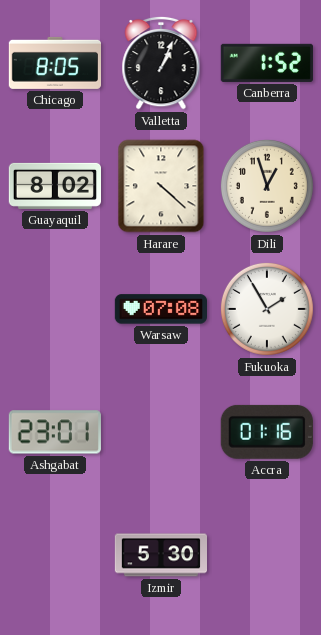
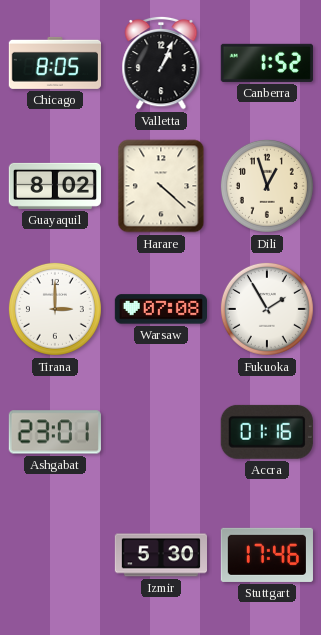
Tirana: none -> 3:00
Stuttgart: none -> 17:46
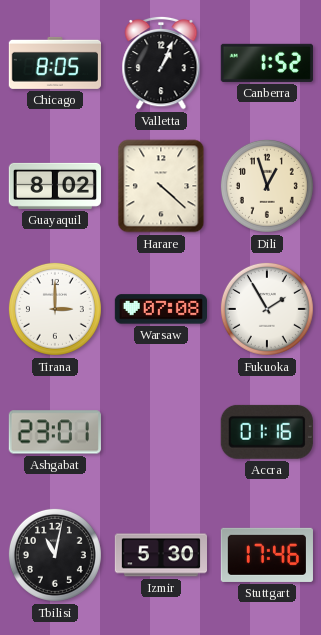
Tbilisi: none -> 11:02
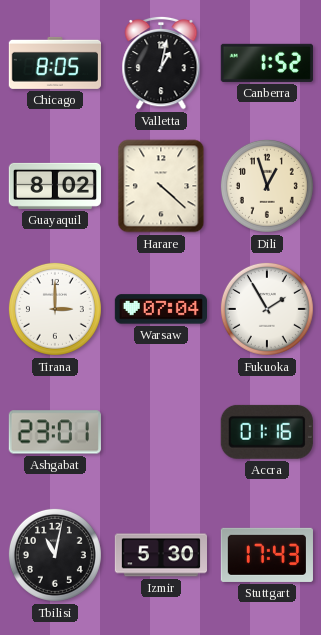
Valletta: 1:04 -> 1:02
Warsaw: 07:08 -> 07:04
Stuttgart: 17:46 -> 17:43
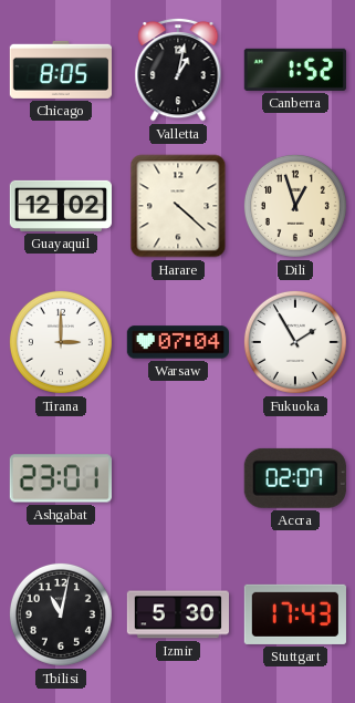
Guayaquil: 8:02 -> 12:02
Accra: 01:16 -> 02:07
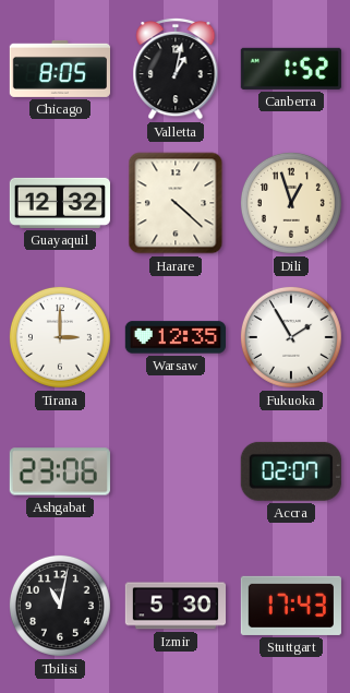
Guayaquil: 12:02 -> 12:32
Warsaw: 07:04 -> 12:35
Ashgabat: 23:01 -> 23:06
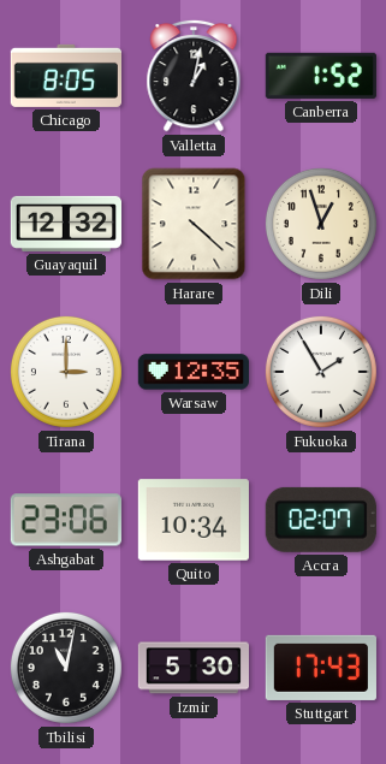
Quito: none -> 10:34
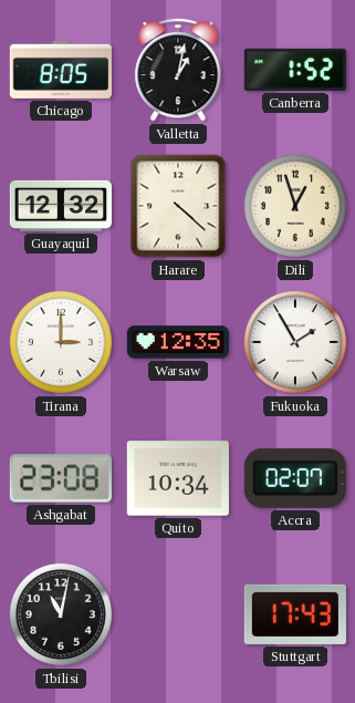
Ashgabat: 23:06 -> 23:08
Izmir: 5:30 -> none
